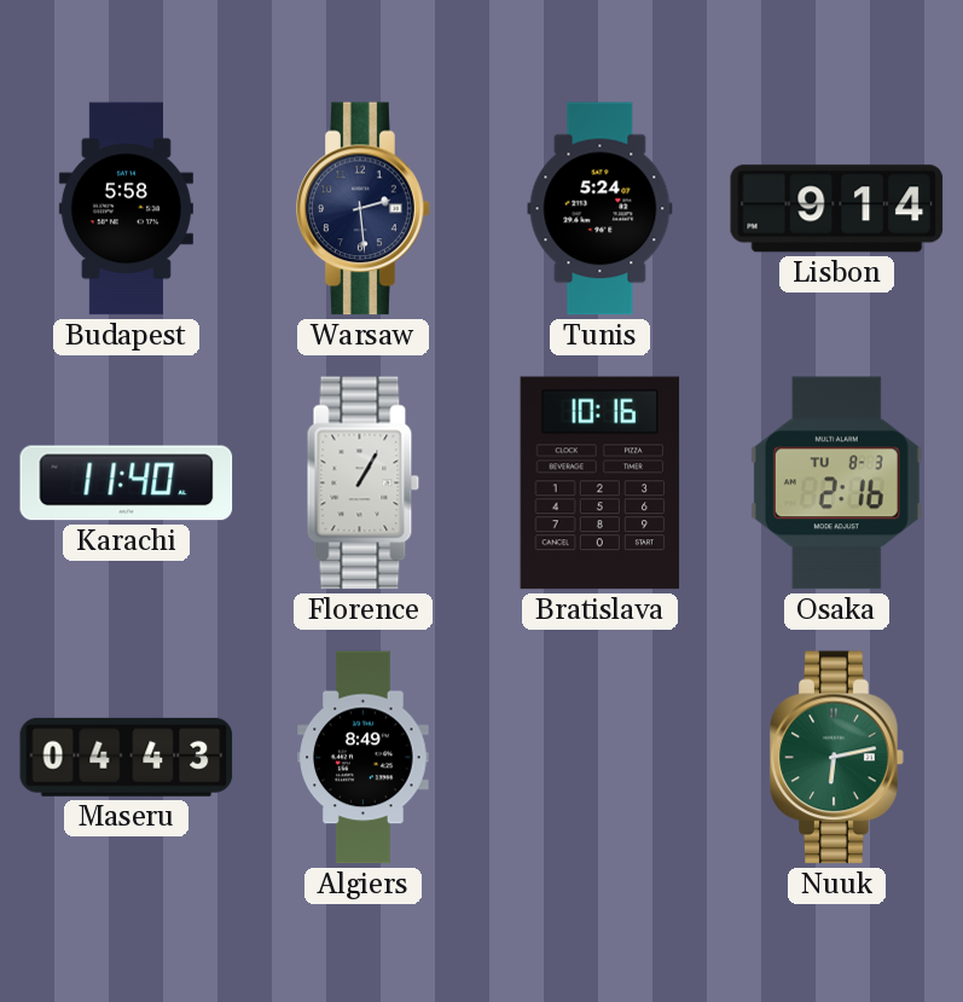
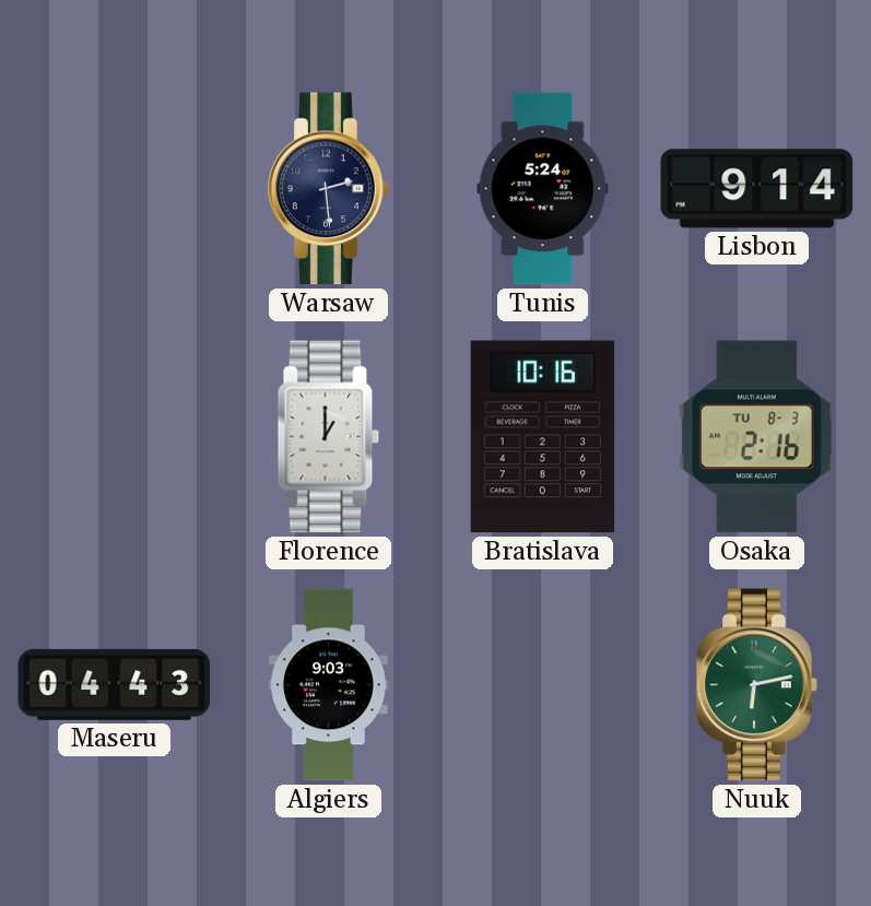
Budapest: 5:58 -> none
Karachi: 11:40 -> none
Florence: 1:05 -> 1:00
Algiers: 8:49 -> 9:03
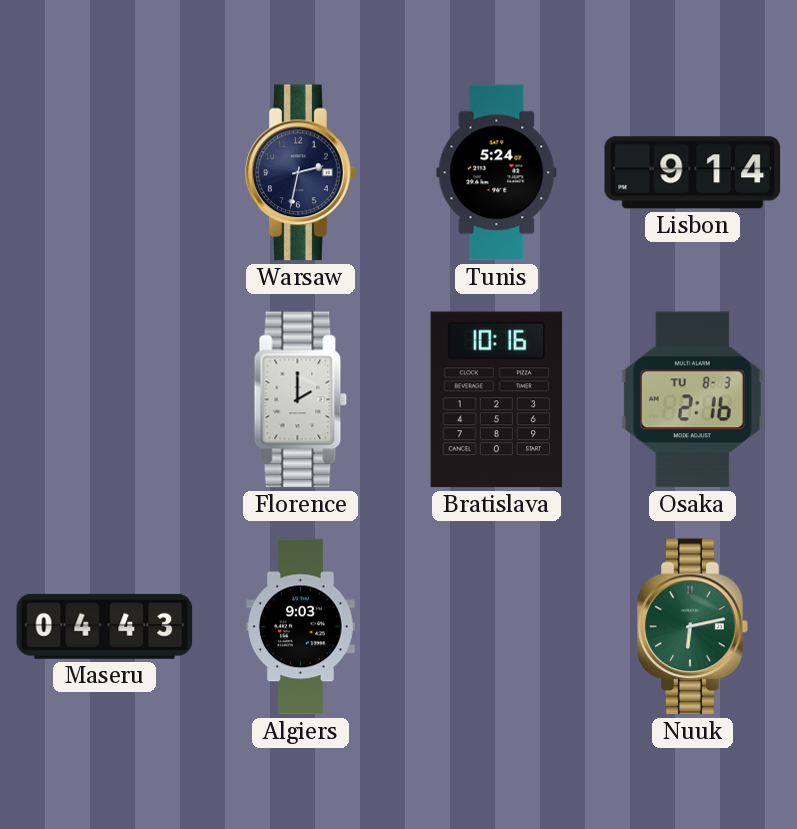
Warsaw: 2:29 -> 2:32
Florence: 1:00 -> 2:00
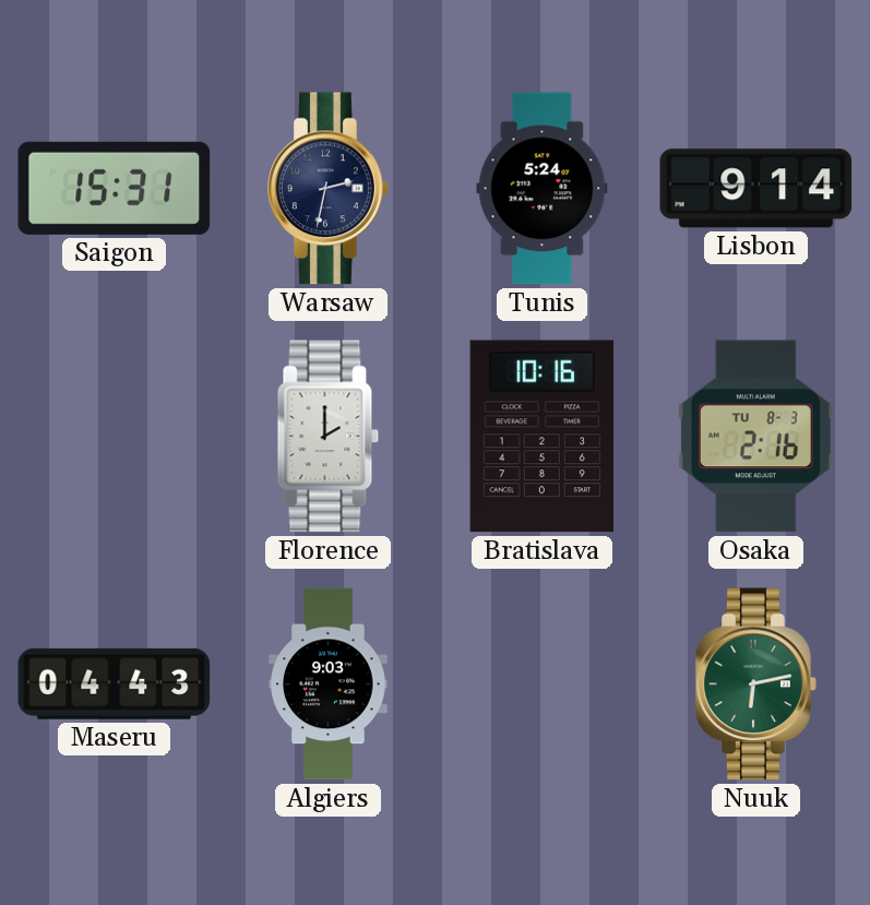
Saigon: none -> 15:31
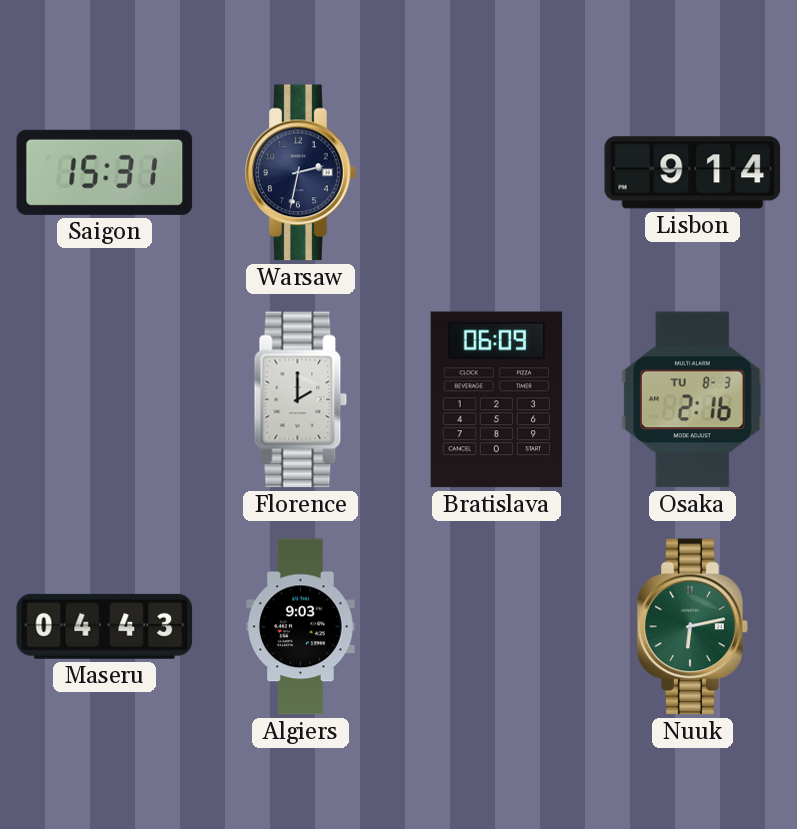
Tunis: 5:24 -> none
Bratislava: 10:16 -> 06:09
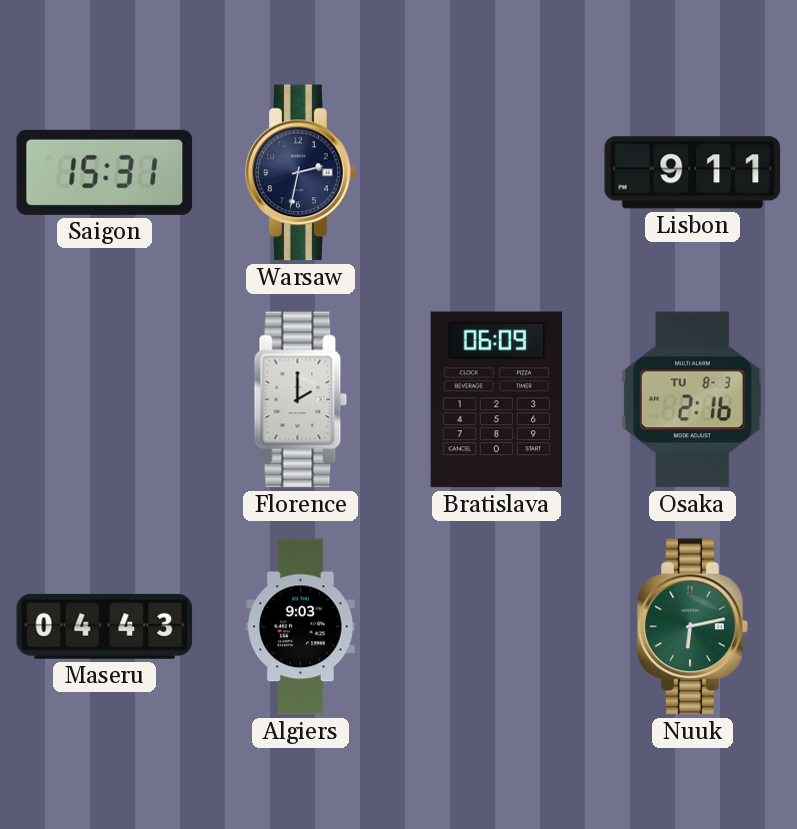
Lisbon: 9:14 -> 9:11
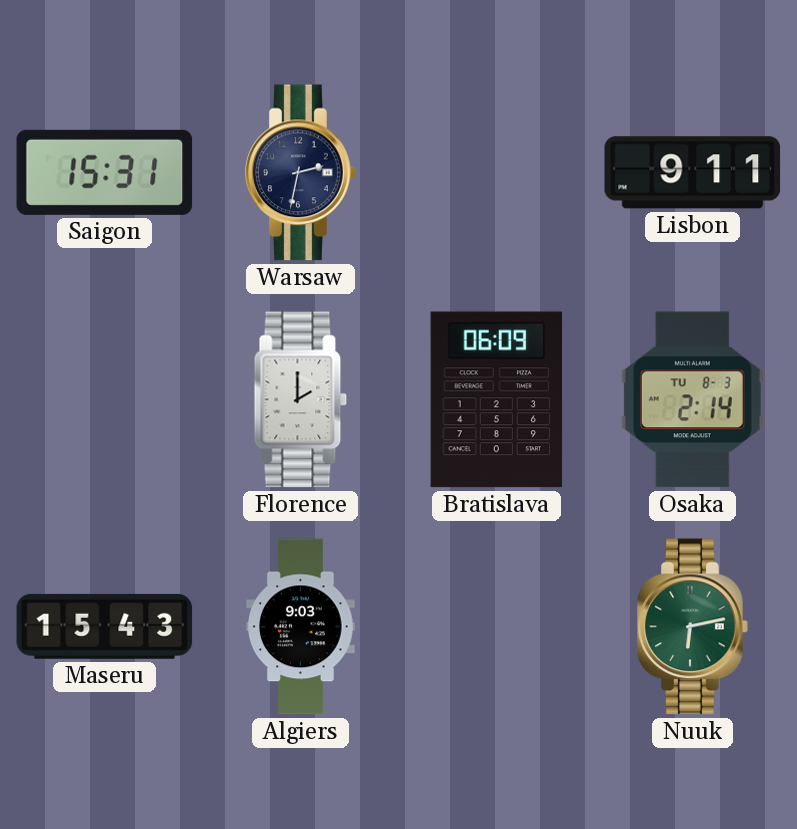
Osaka: 2:16 -> 2:14
Maseru: 04:43 -> 15:43
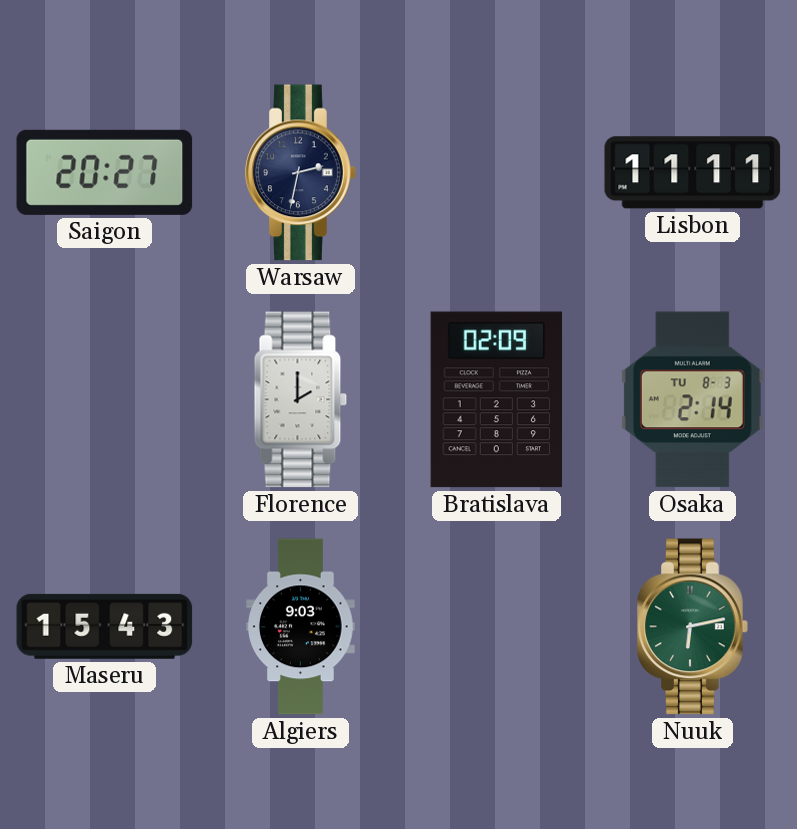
Saigon: 15:31 -> 20:27
Lisbon: 9:11 -> 11:11
Bratislava: 06:09 -> 02:09
